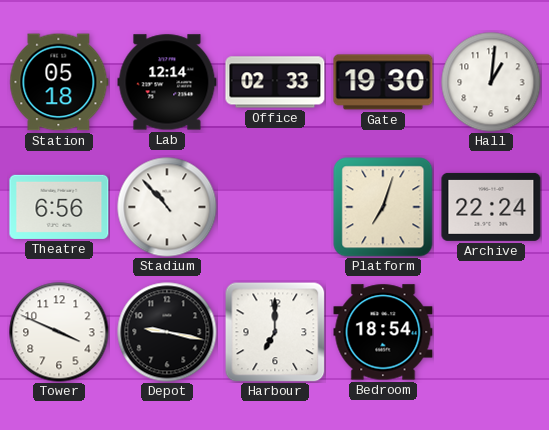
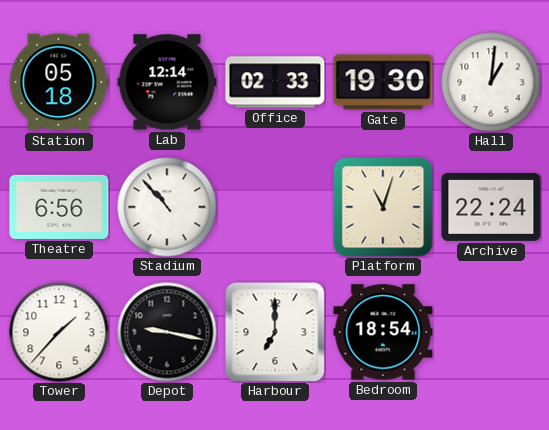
Platform: 7:03 -> 11:03
Tower: 3:49 -> 1:37
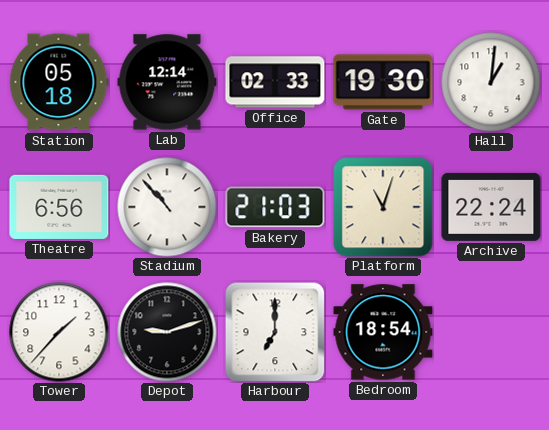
Bakery: none -> 21:03
Depot: 9:17 -> 9:12
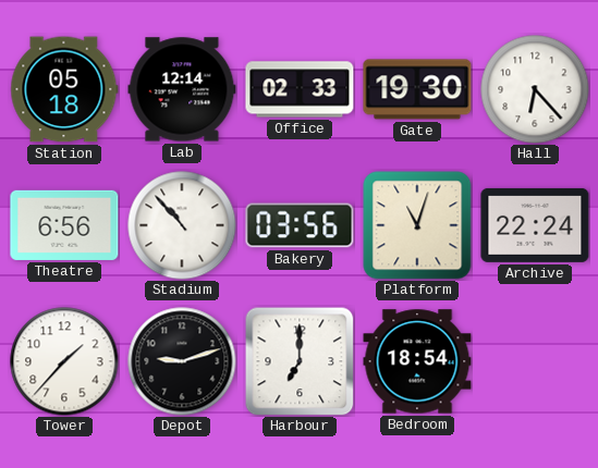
Hall: 1:01 -> 6:23
Bakery: 21:03 -> 03:56
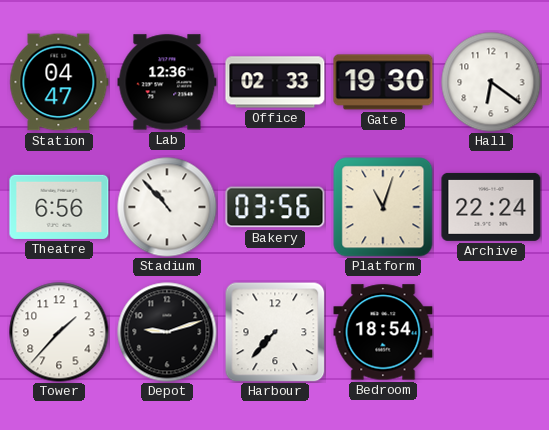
Station: 05:18 -> 04:47
Lab: 12:14 -> 12:36
Hall: 6:23 -> 6:21
Harbour: 7:00 -> 7:37
